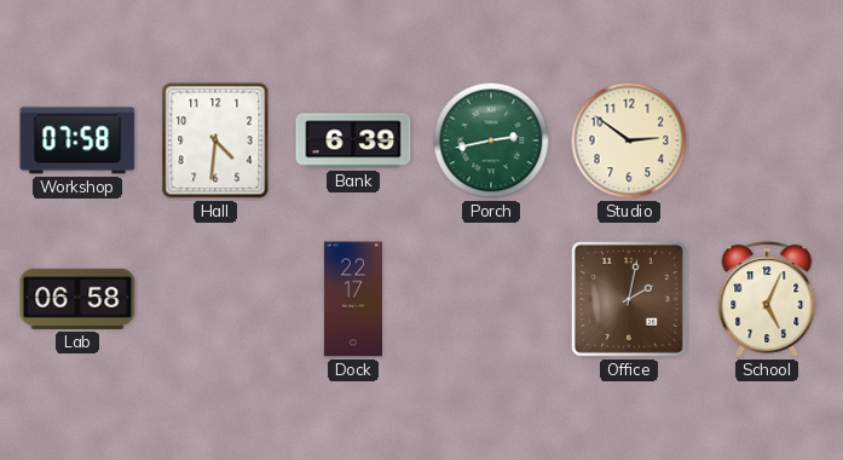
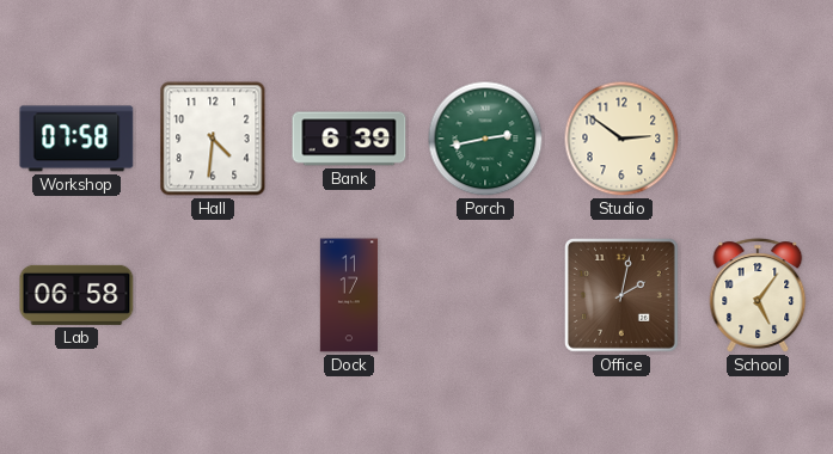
Dock: 22:17 -> 11:17
School: 5:04 -> 5:06
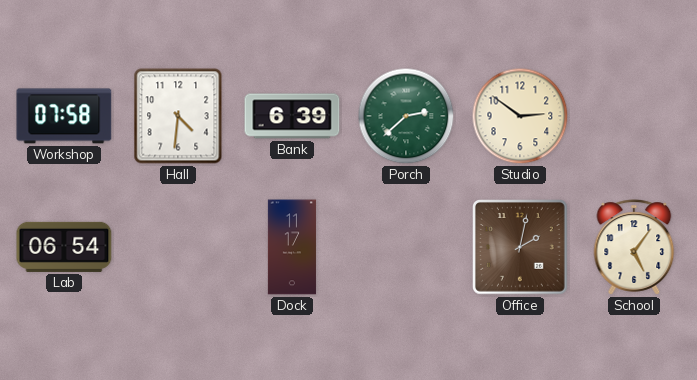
Porch: 2:43 -> 2:38
Lab: 06:58 -> 06:54
